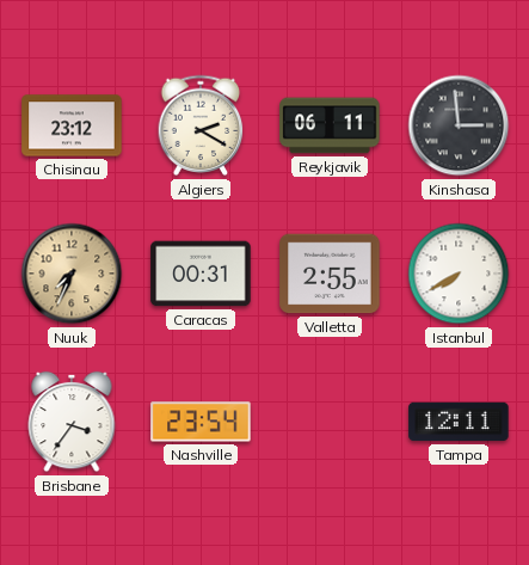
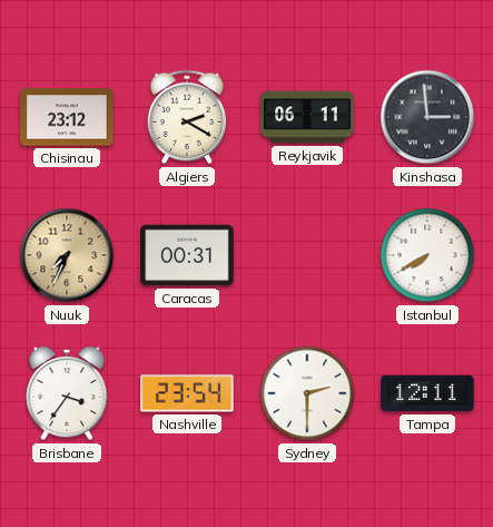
Valletta: 2:55 -> none
Sydney: none -> 2:30
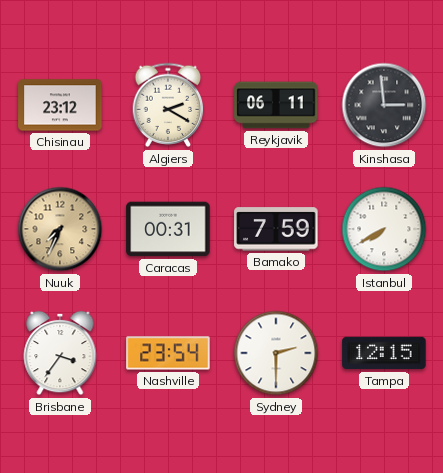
Bamako: none -> 7:59
Tampa: 12:11 -> 12:15
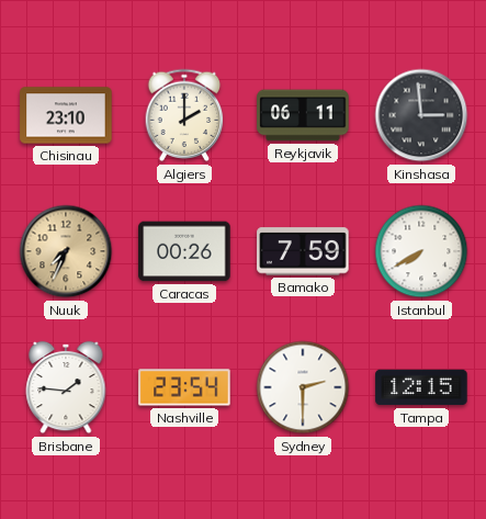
Chisinau: 23:12 -> 23:10
Algiers: 2:20 -> 2:00
Caracas: 00:31 -> 00:26
Brisbane: 3:36 -> 1:46
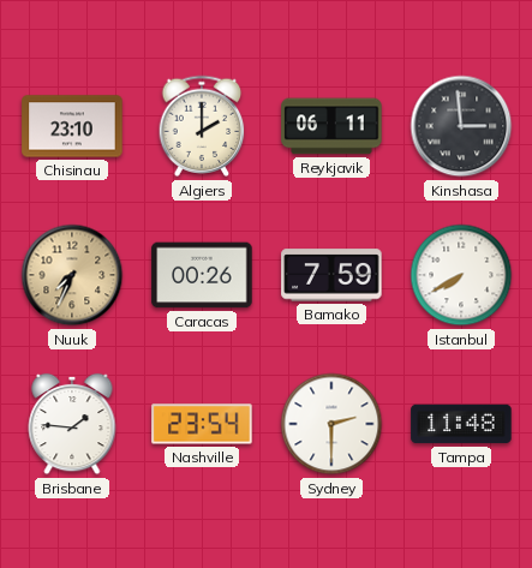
Tampa: 12:15 -> 11:48
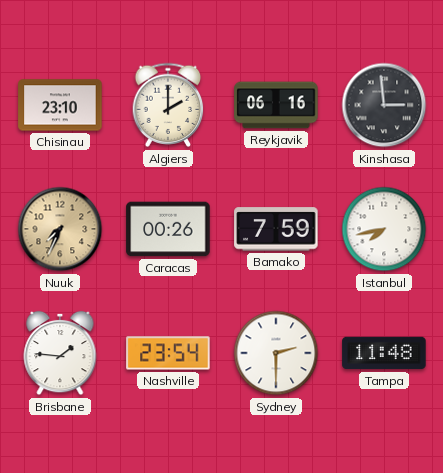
Reykjavik: 06:11 -> 06:16
Istanbul: 7:40 -> 7:43
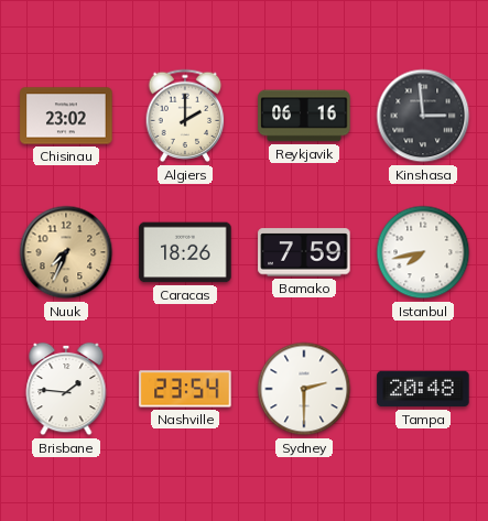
Chisinau: 23:10 -> 23:02
Caracas: 00:26 -> 18:26
Tampa: 11:48 -> 20:48
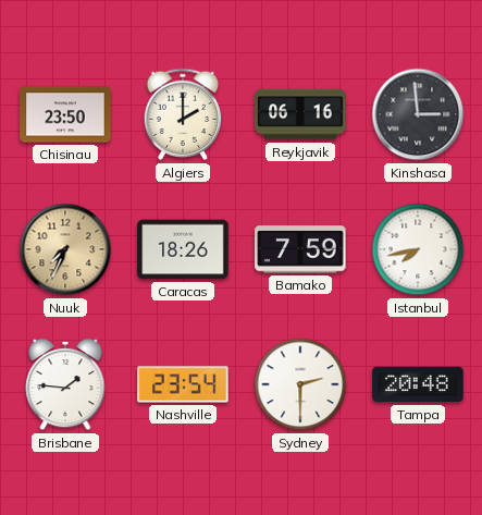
Chisinau: 23:02 -> 23:50
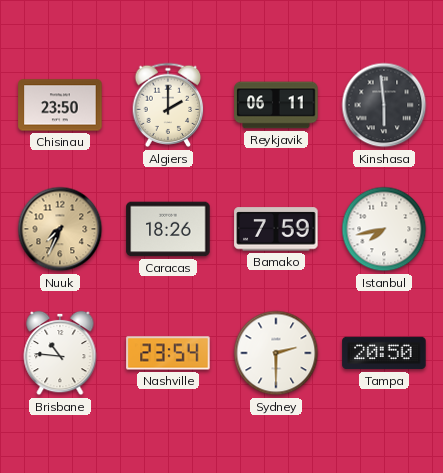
Reykjavik: 06:16 -> 06:11
Kinshasa: 2:59 -> 5:59
Brisbane: 1:46 -> 10:46
Tampa: 20:48 -> 20:50
